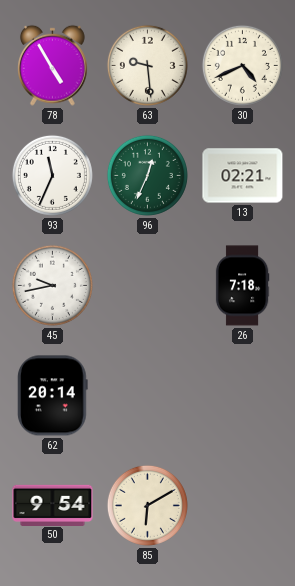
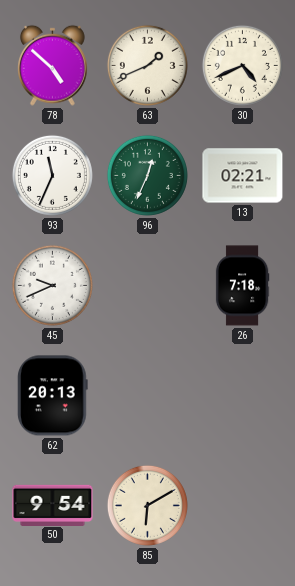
78: 4:55 -> 4:52
63: 9:29 -> 1:41
45: 9:43 -> 9:41
62: 20:14 -> 20:13
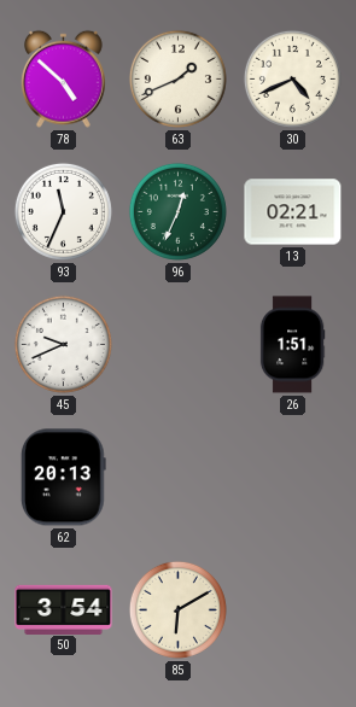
26: 7:18 -> 1:51
50: 9:54 -> 3:54
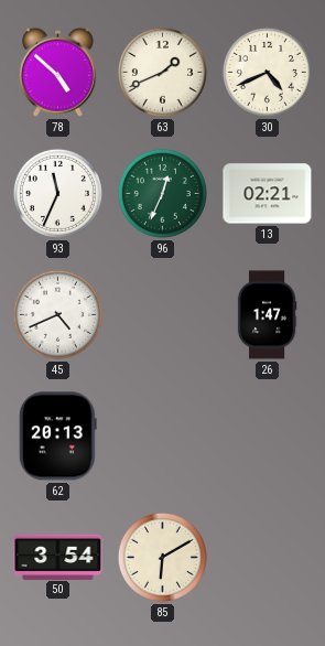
45: 9:41 -> 4:41
26: 1:51 -> 1:47
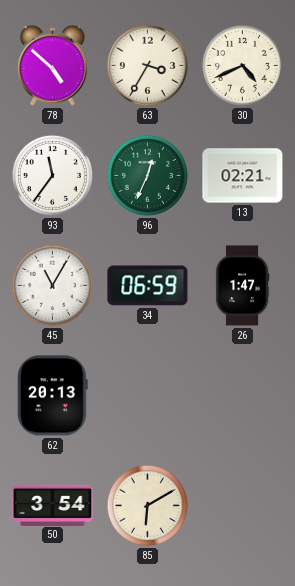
63: 1:41 -> 3:35
93: 11:34 -> 11:36
45: 4:41 -> 11:05
34: none -> 06:59
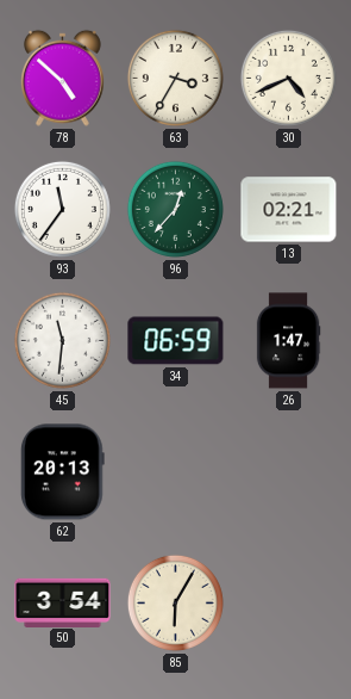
96: 12:34 -> 12:37
45: 11:05 -> 11:31
85: 6:10 -> 6:05
